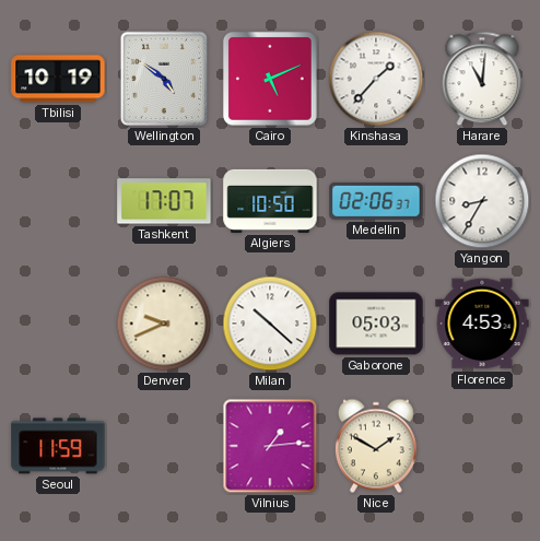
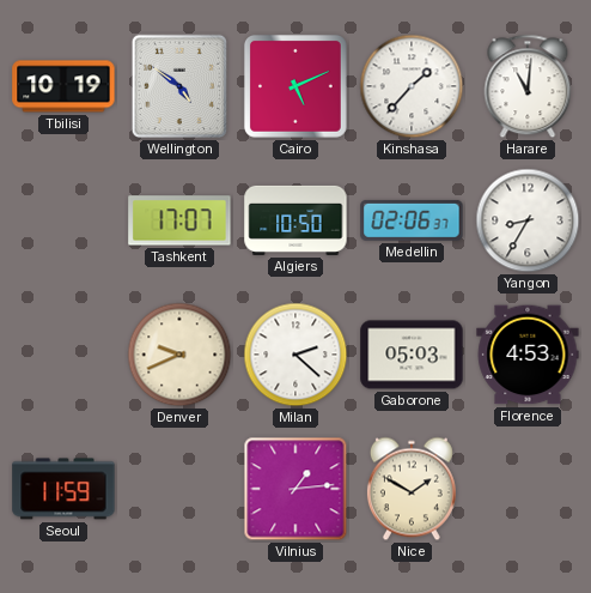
Milan: 10:22 -> 2:22
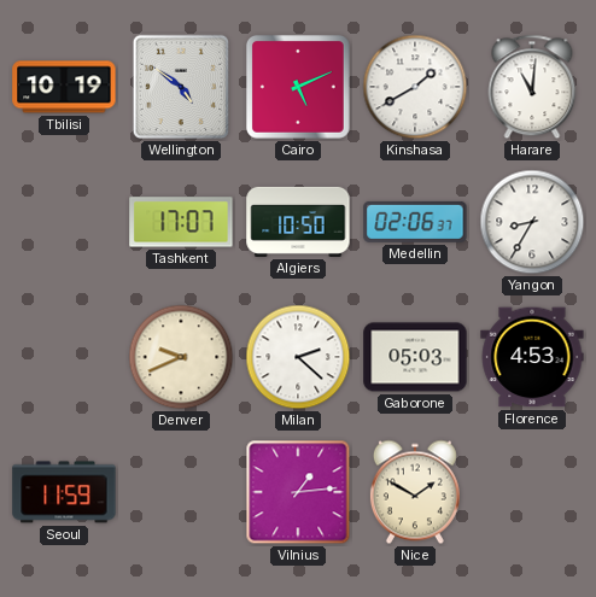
Kinshasa: 1:37 -> 1:40
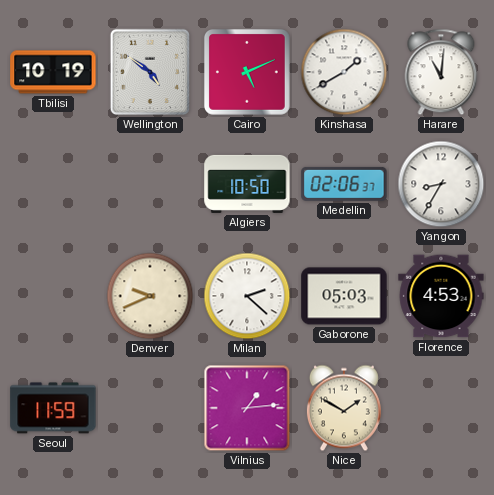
Tashkent: 17:07 -> none
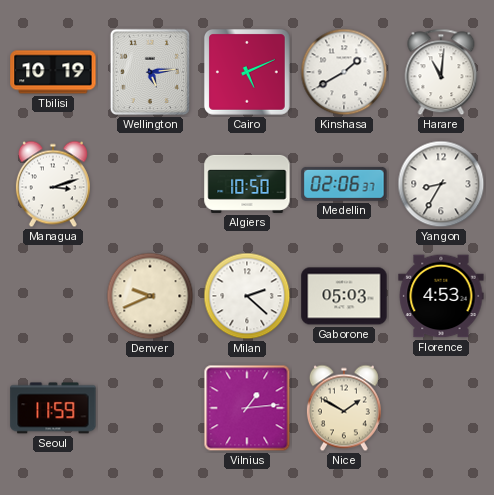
Wellington: 4:51 -> 5:14
Managua: none -> 3:12
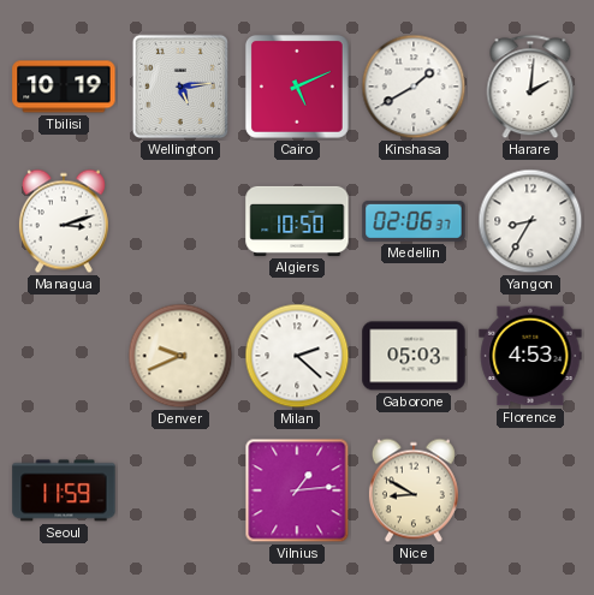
Harare: 11:01 -> 2:01
Nice: 1:50 -> 8:50
